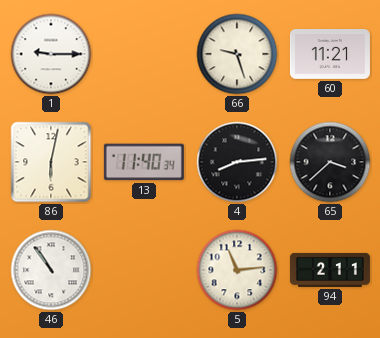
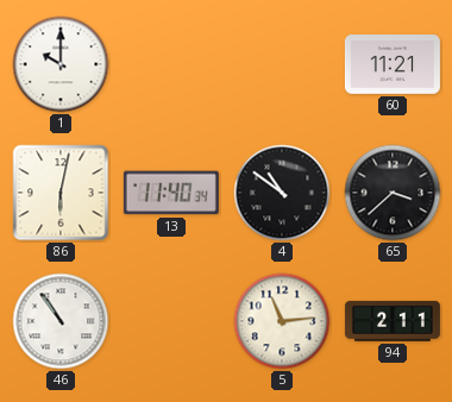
1: 9:15 -> 10:00
66: 9:27 -> none
4: 8:14 -> 10:51
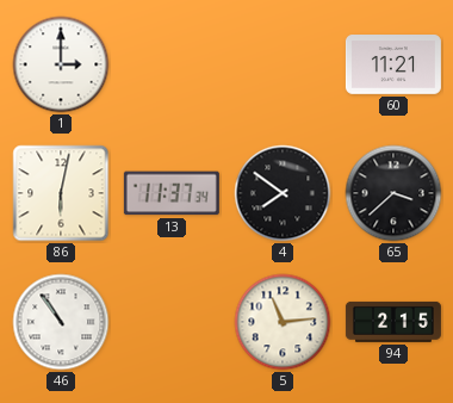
1: 10:00 -> 3:00
13: 11:40 -> 11:37
4: 10:51 -> 7:51
94: 2:11 -> 2:15
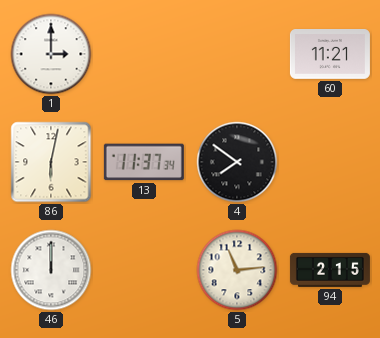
65: 3:38 -> none
46: 10:54 -> 12:00
